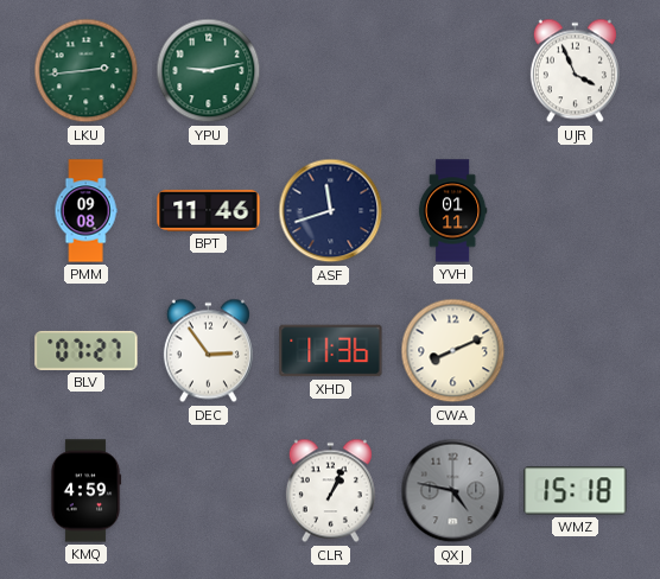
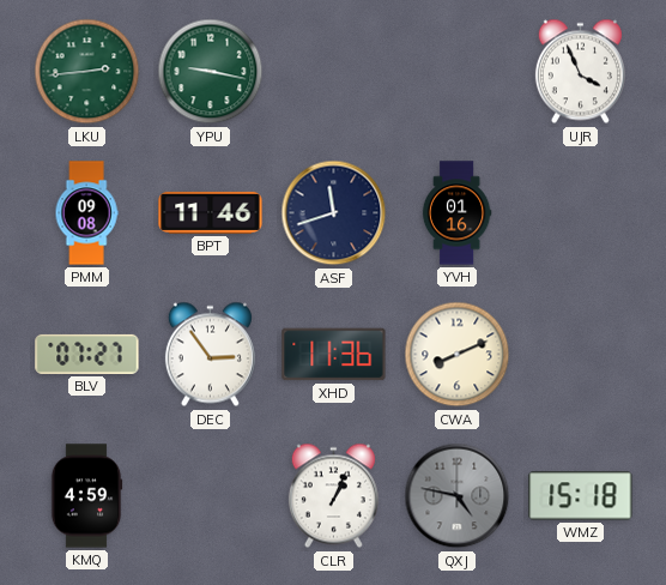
YPU: 9:13 -> 9:17
YVH: 01:11 -> 01:16
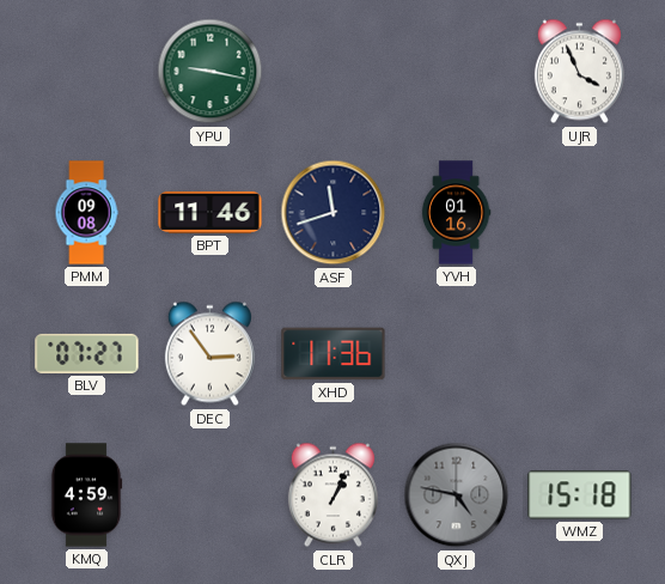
LKU: 2:44 -> none
CWA: 8:11 -> none
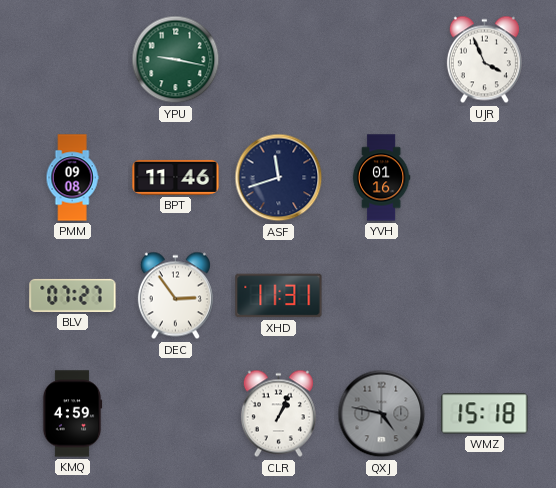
XHD: 11:36 -> 11:31
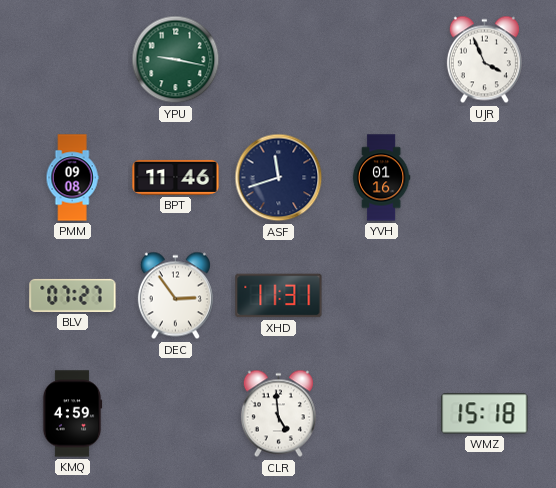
CLR: 1:04 -> 4:59
QXJ: 4:47 -> none
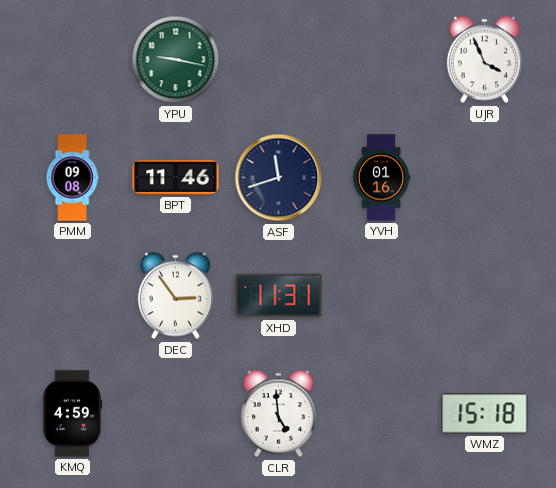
BLV: 07:27 -> none
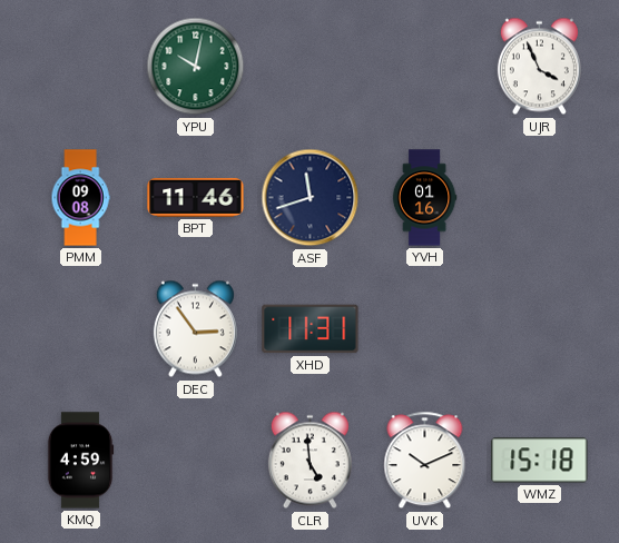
YPU: 9:17 -> 10:02
UVK: none -> 10:11
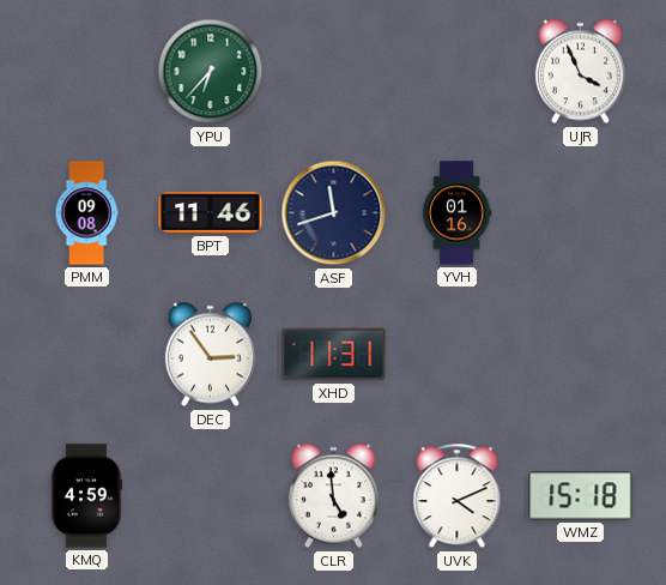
YPU: 10:02 -> 6:37
UVK: 10:11 -> 4:11
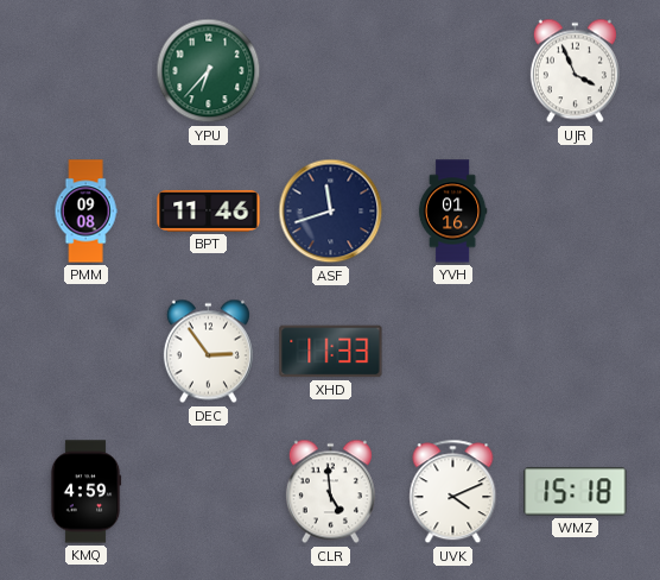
XHD: 11:31 -> 11:33
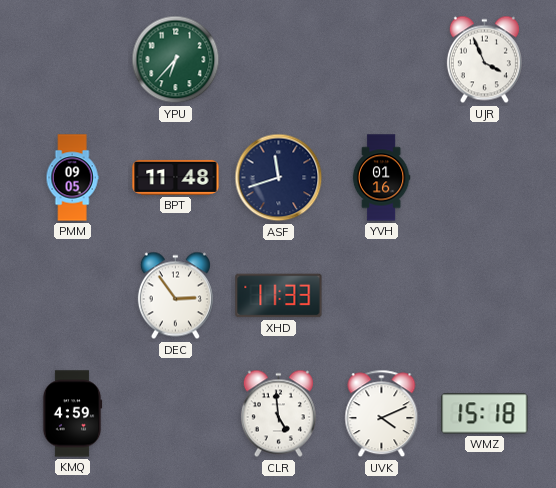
PMM: 09:08 -> 09:05
BPT: 11:46 -> 11:48
